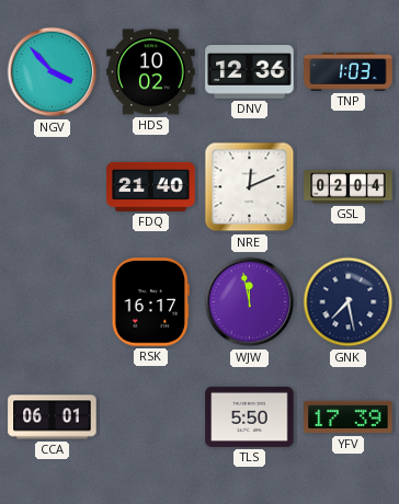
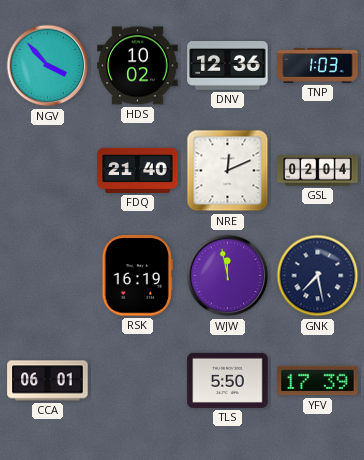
RSK: 16:17 -> 16:19
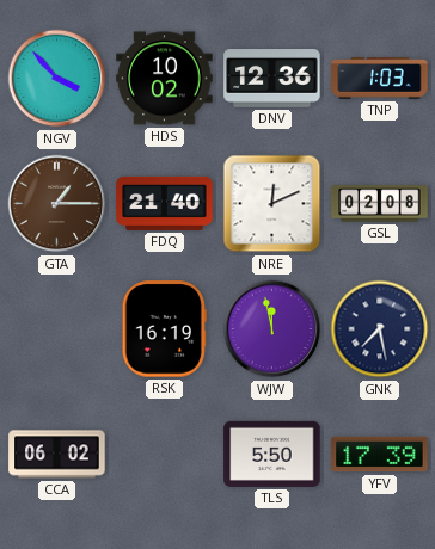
GTA: none -> 1:15
GSL: 02:04 -> 02:08
CCA: 06:01 -> 06:02
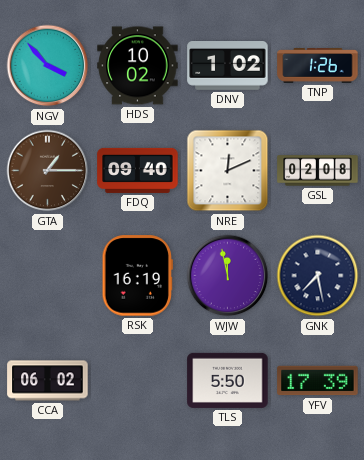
DNV: 12:36 -> 1:02
TNP: 1:03 -> 1:26
FDQ: 21:40 -> 09:40
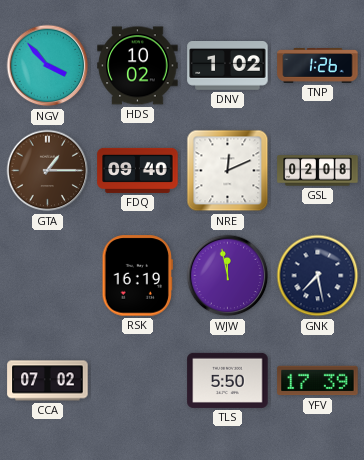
CCA: 06:02 -> 07:02
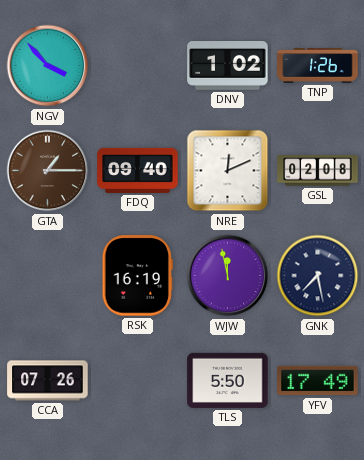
HDS: 10:02 -> none
CCA: 07:02 -> 07:26
YFV: 17:39 -> 17:49
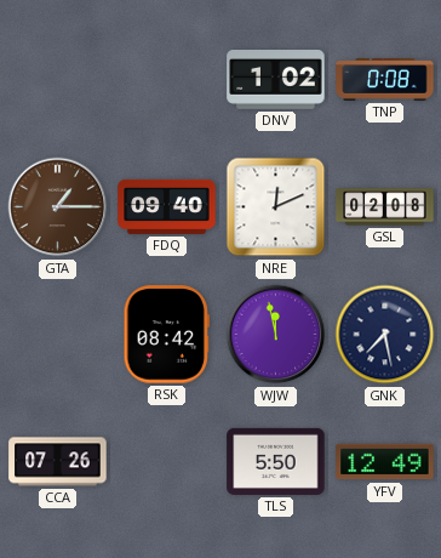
NGV: 3:53 -> none
TNP: 1:26 -> 0:08
RSK: 16:19 -> 08:42
YFV: 17:49 -> 12:49
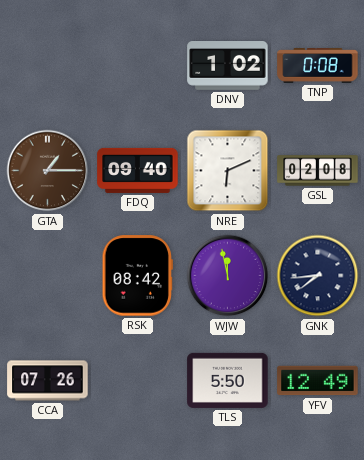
NRE: 12:11 -> 6:11
GNK: 7:28 -> 7:44
